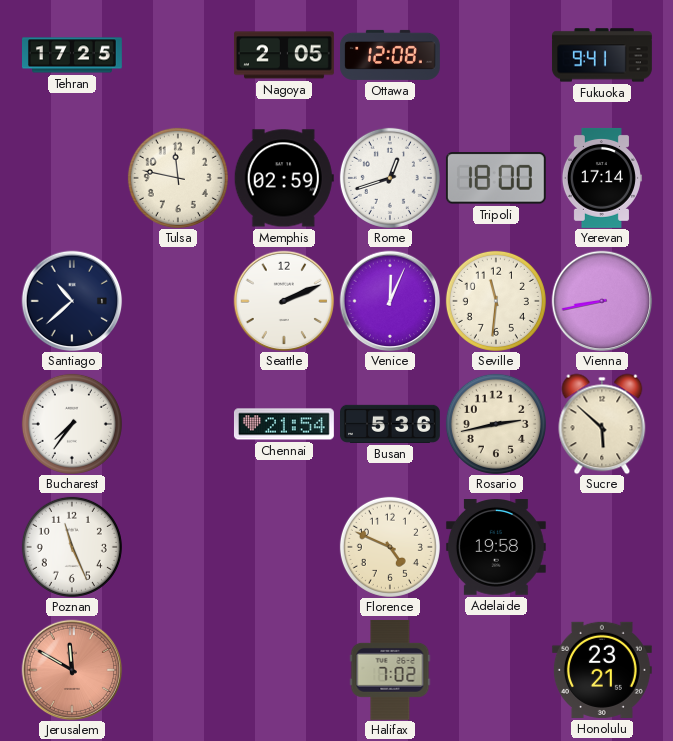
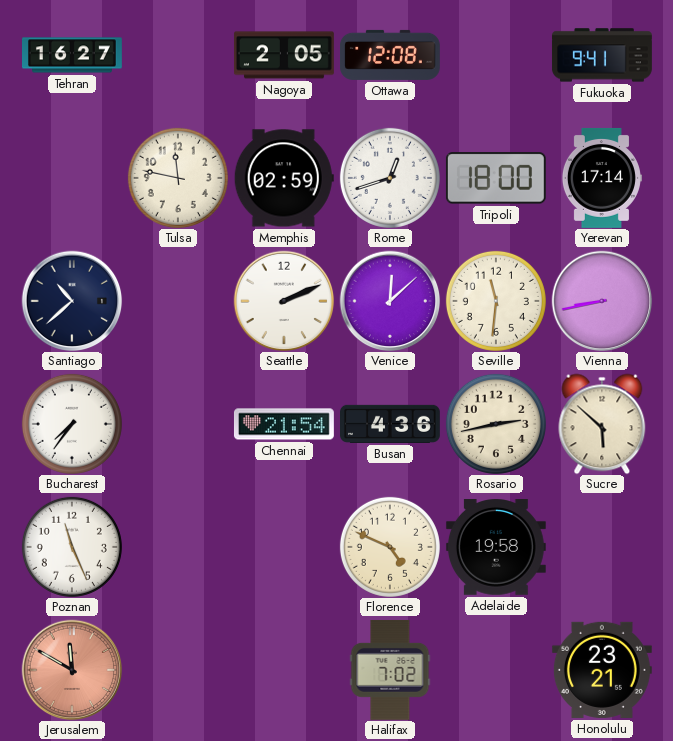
Tehran: 17:25 -> 16:27
Venice: 12:04 -> 12:08
Busan: 5:36 -> 4:36
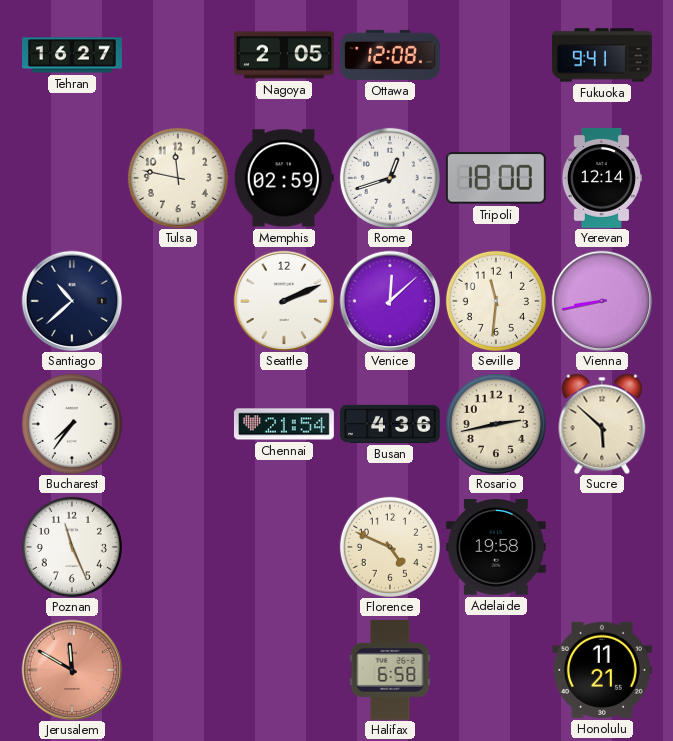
Yerevan: 17:14 -> 12:14
Halifax: 7:02 -> 6:58
Honolulu: 23:21 -> 11:21
